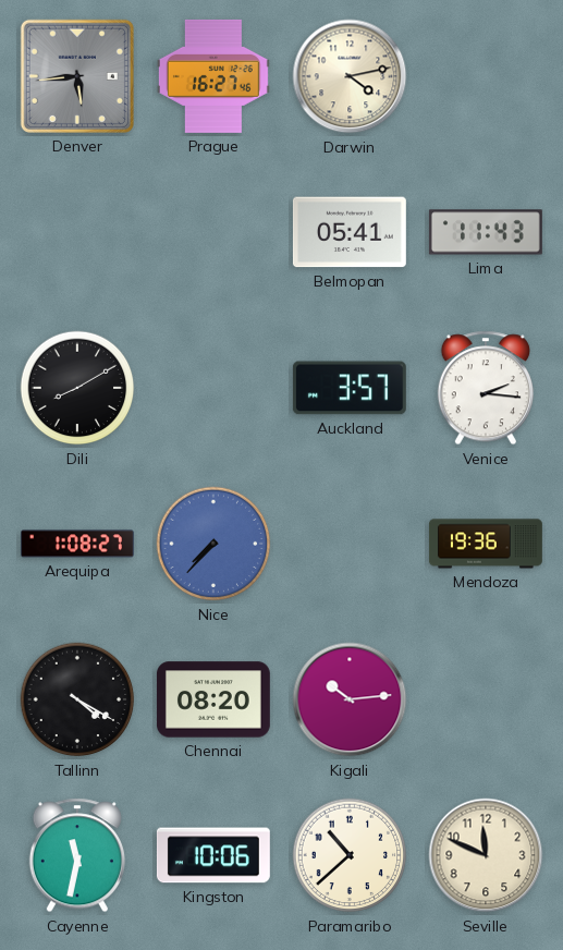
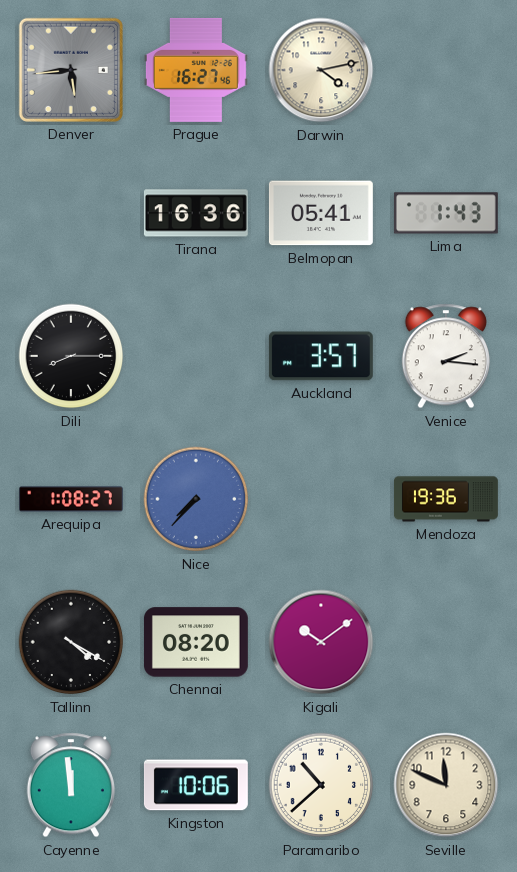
Tirana: none -> 16:36
Lima: 11:43 -> 1:43
Dili: 8:10 -> 8:15
Kigali: 10:14 -> 10:09
Cayenne: 11:32 -> 11:59
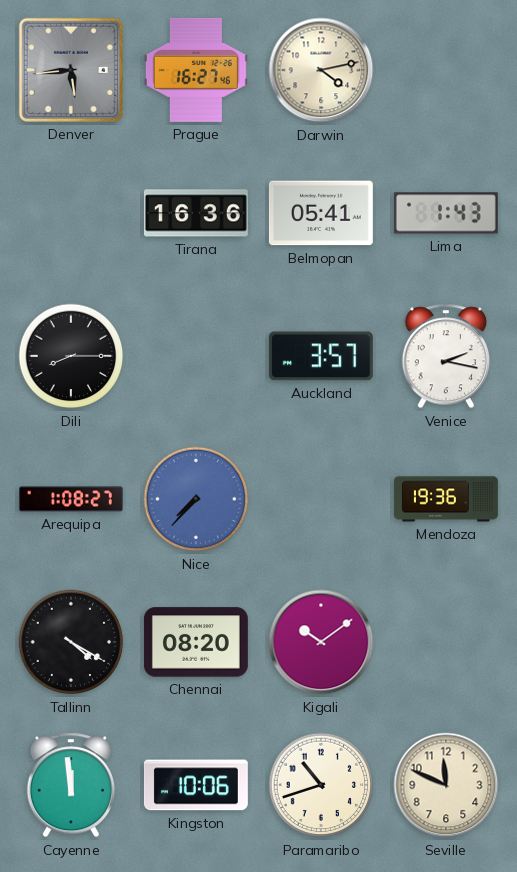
Venice: 2:16 -> 2:17
Paramaribo: 10:38 -> 10:42
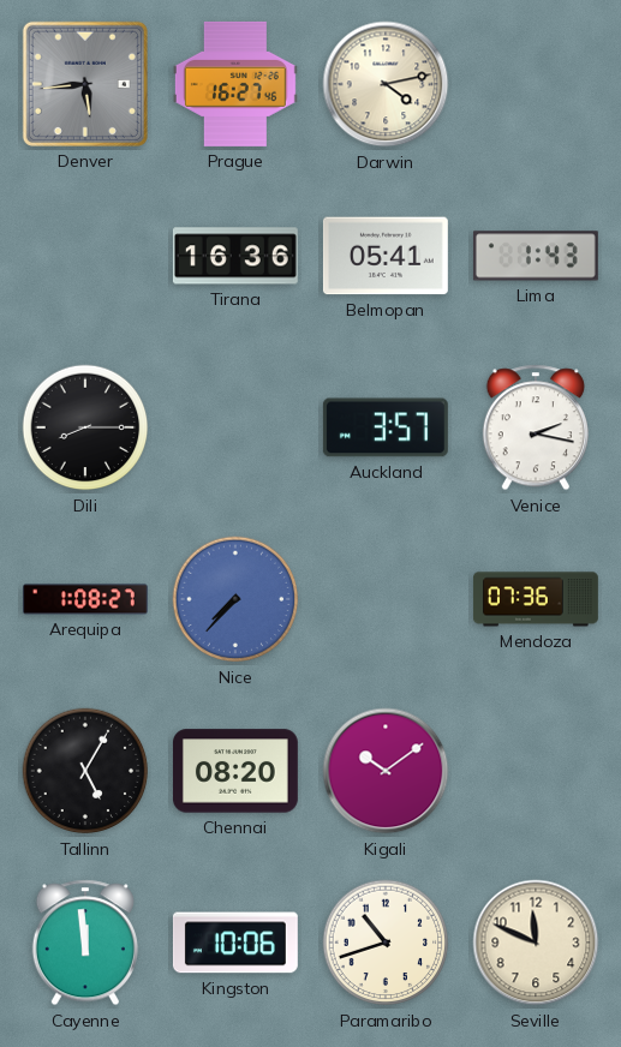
Mendoza: 19:36 -> 07:36
Tallinn: 4:20 -> 5:05
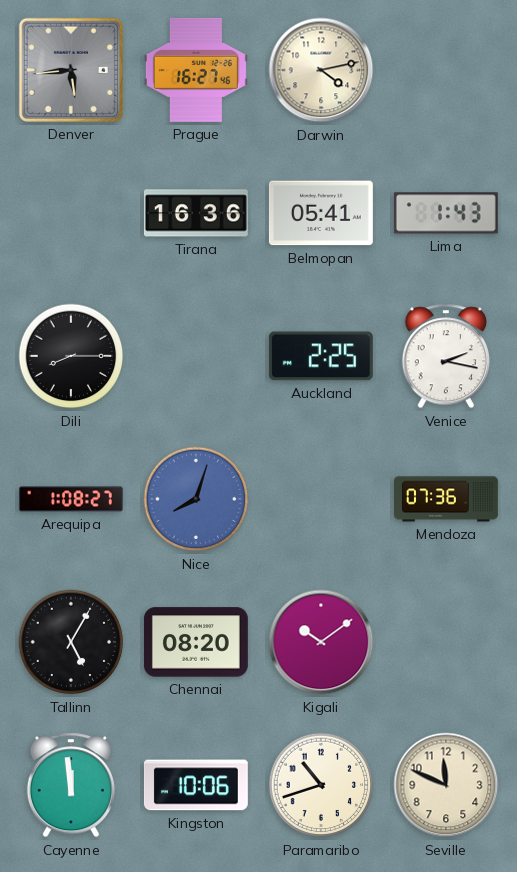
Auckland: 3:57 -> 2:25
Nice: 7:37 -> 8:03
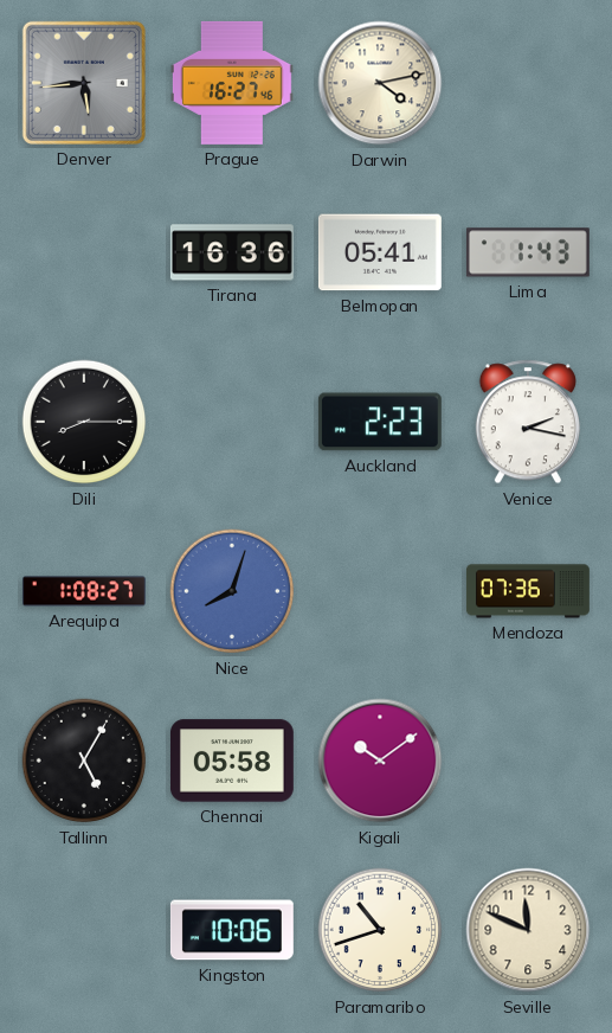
Auckland: 2:25 -> 2:23
Chennai: 08:20 -> 05:58
Cayenne: 11:59 -> none
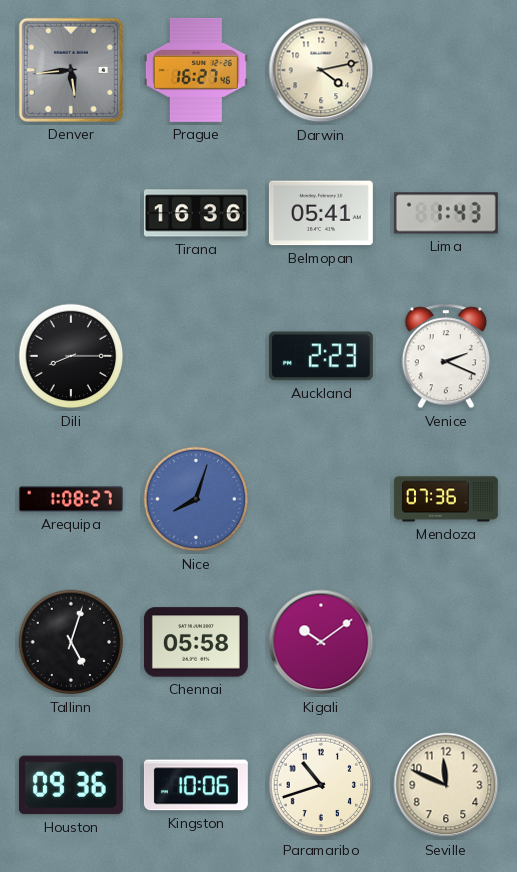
Venice: 2:17 -> 2:19
Tallinn: 5:05 -> 5:03
Houston: none -> 09:36
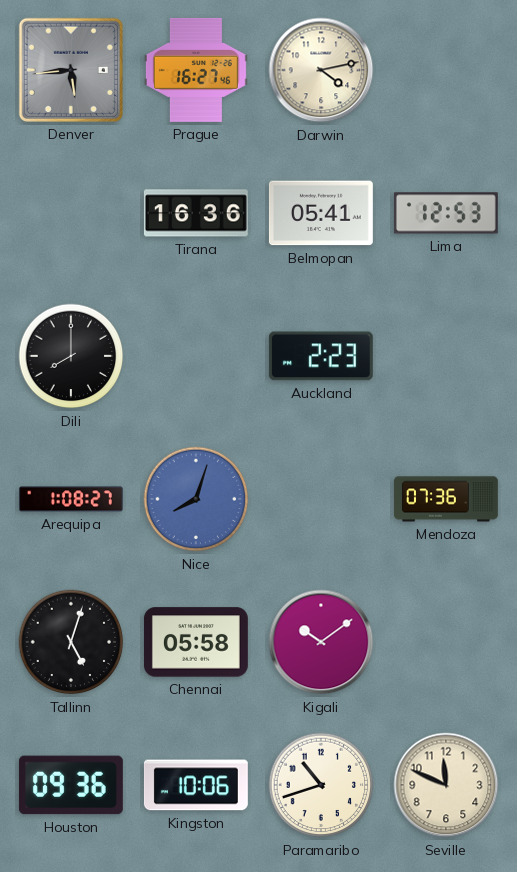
Lima: 1:43 -> 12:53
Dili: 8:15 -> 8:00
Venice: 2:19 -> none
